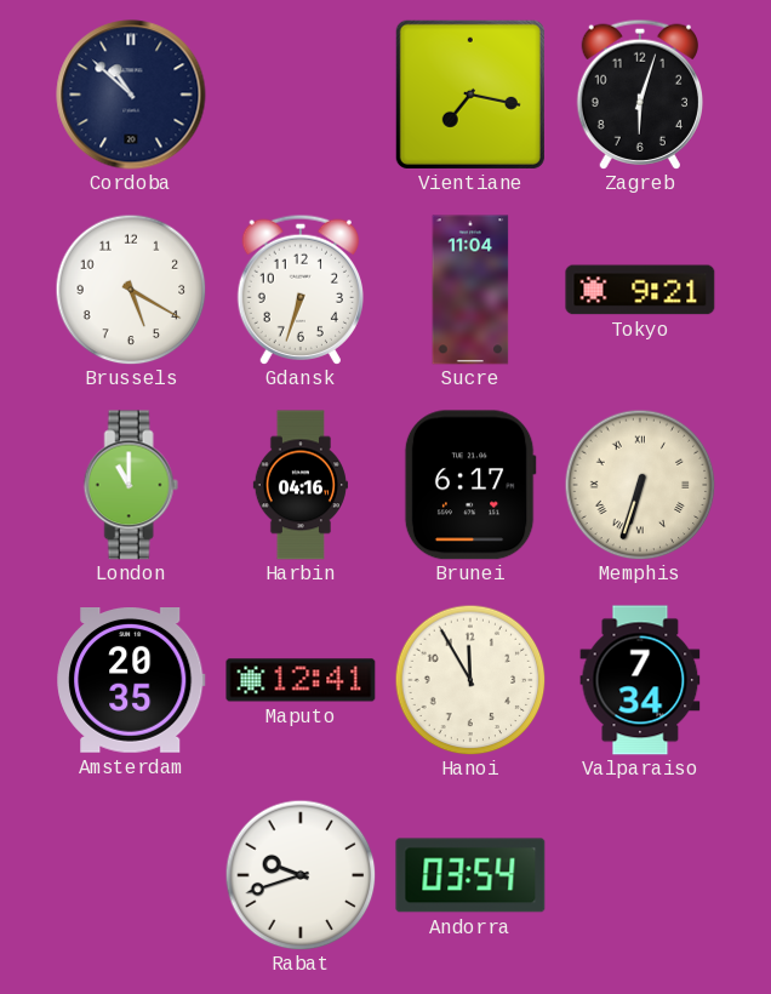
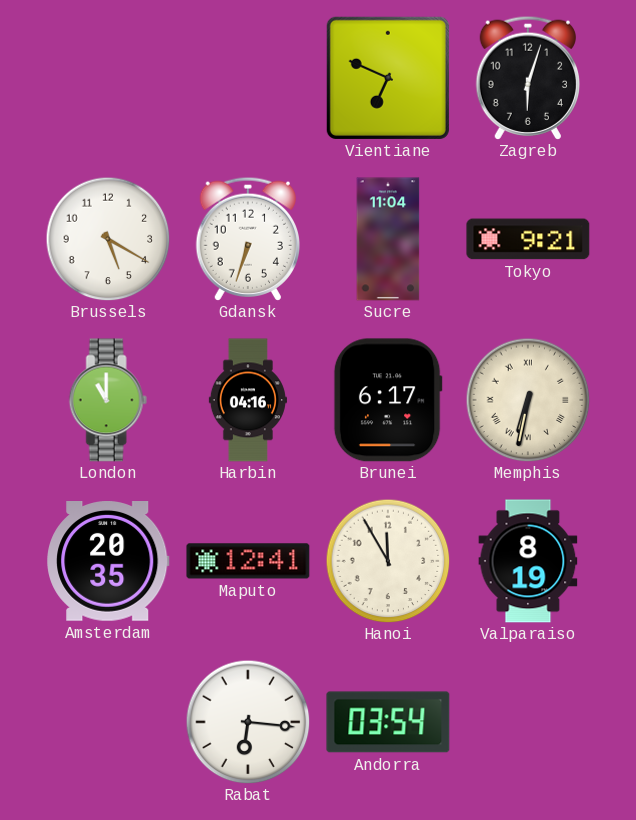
Cordoba: 10:52 -> none
Vientiane: 7:17 -> 6:49
Memphis: 6:33 -> 6:32
Valparaiso: 7:34 -> 8:19
Rabat: 9:42 -> 6:16
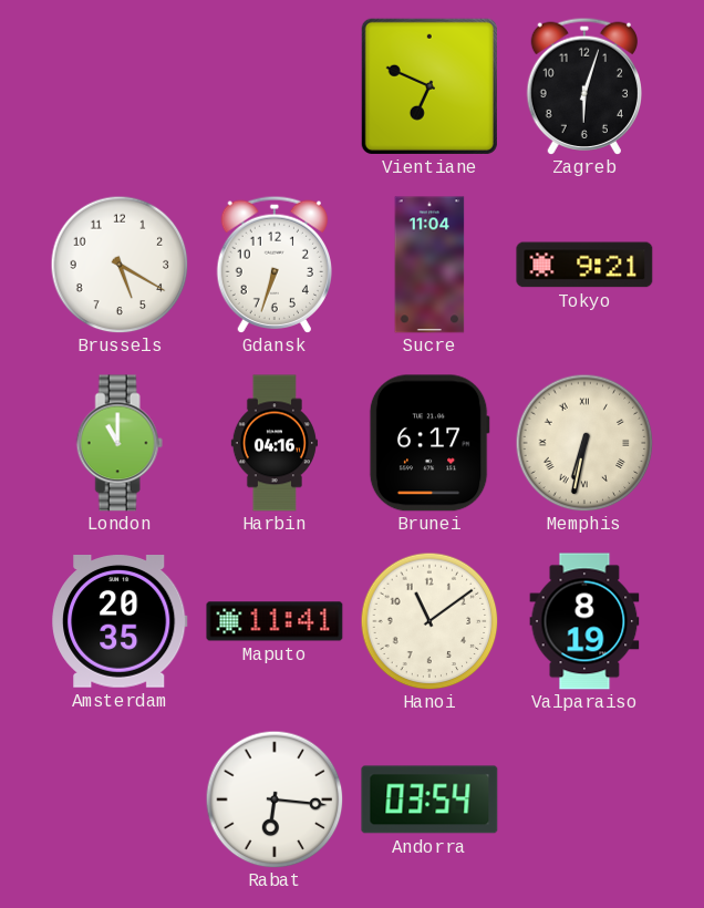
Maputo: 12:41 -> 11:41
Hanoi: 11:55 -> 11:09
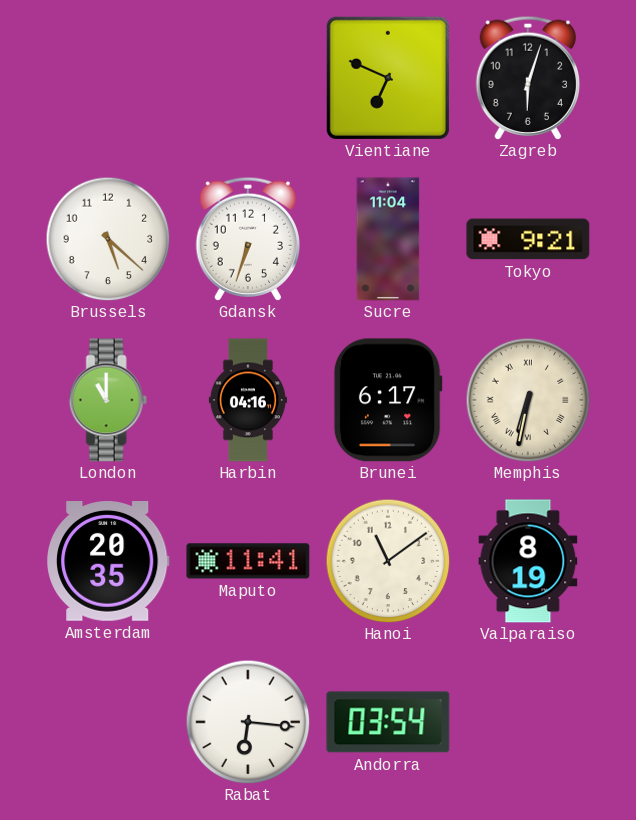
Brussels: 5:20 -> 5:22
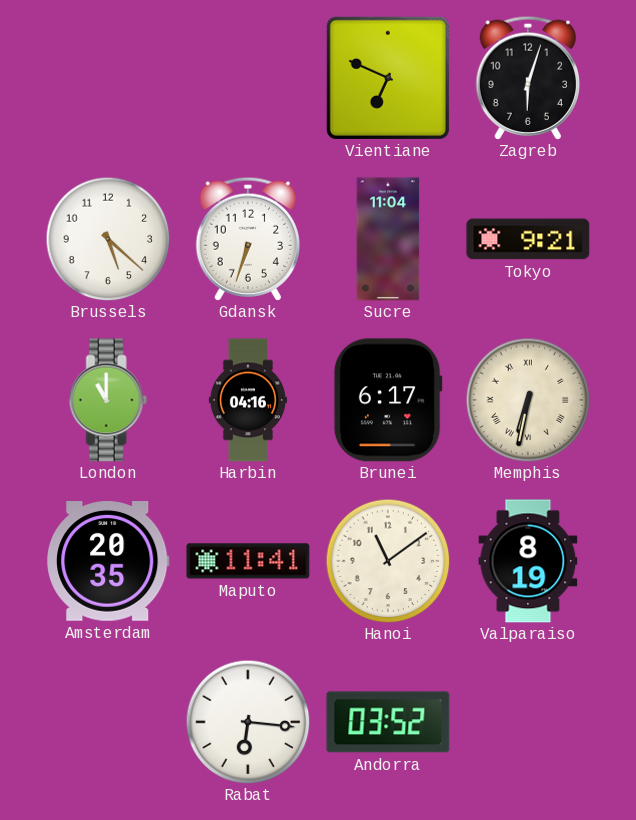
Andorra: 03:54 -> 03:52
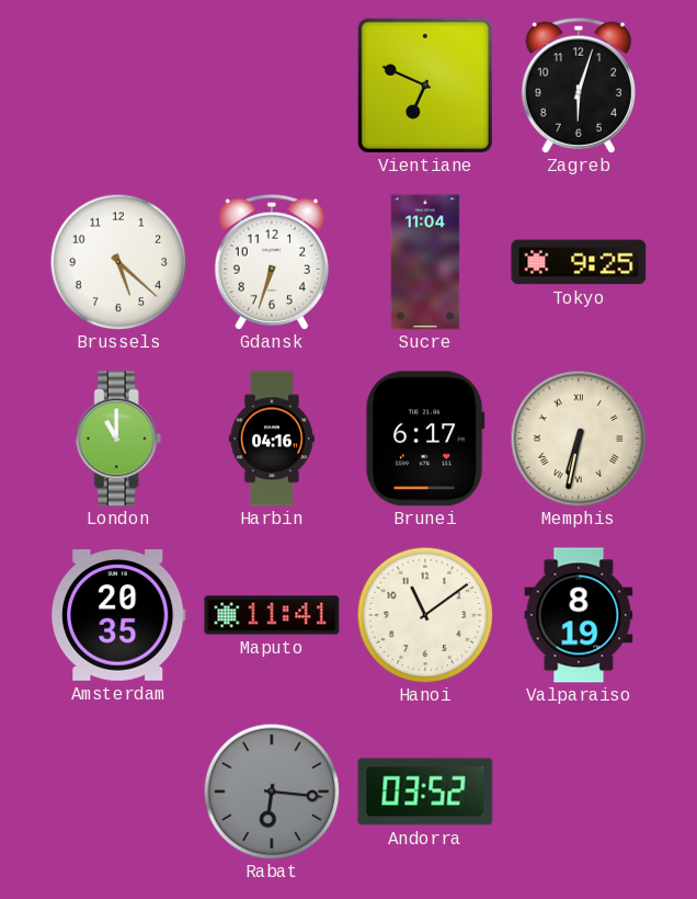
Tokyo: 9:21 -> 9:25
Rabat dial: white -> grey
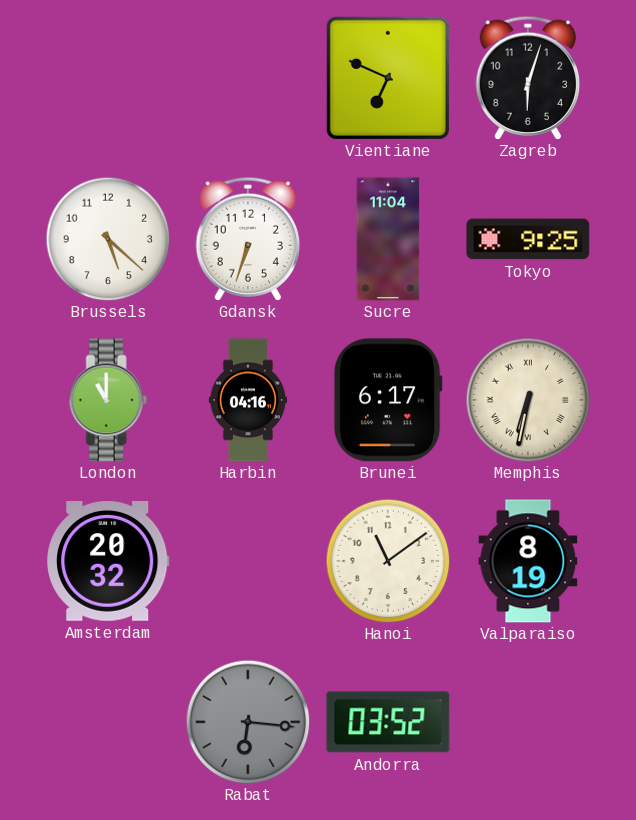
Amsterdam: 20:35 -> 20:32
Maputo: 11:41 -> none
